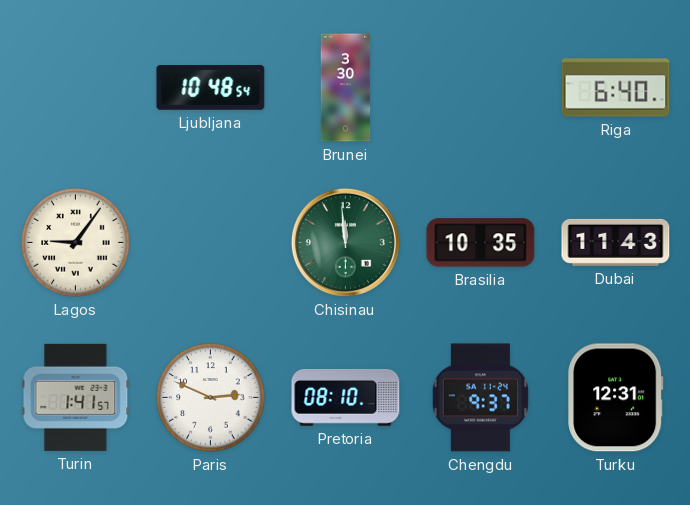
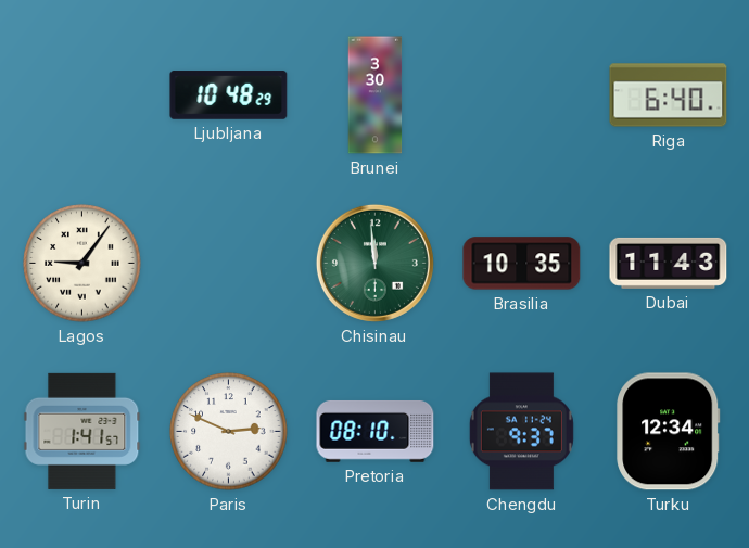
Ljubljana: 10:48:54 -> 10:48:29
Turku: 12:31 -> 12:34
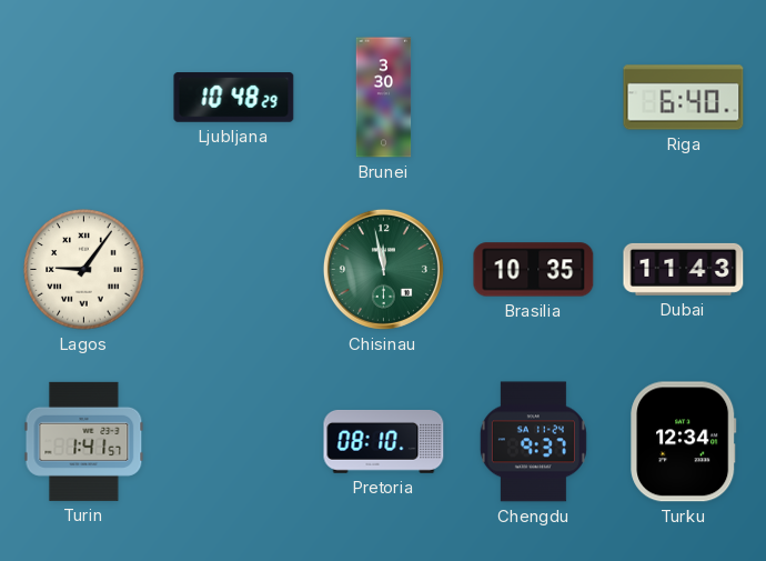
Chisinau: 11:59 -> 11:58
Paris: 2:49 -> none
